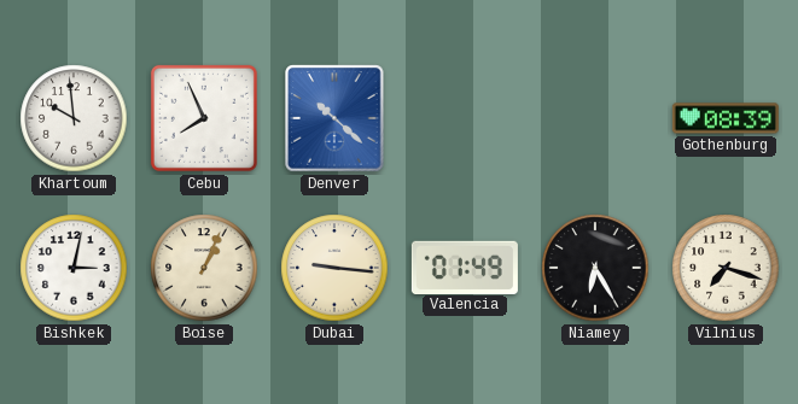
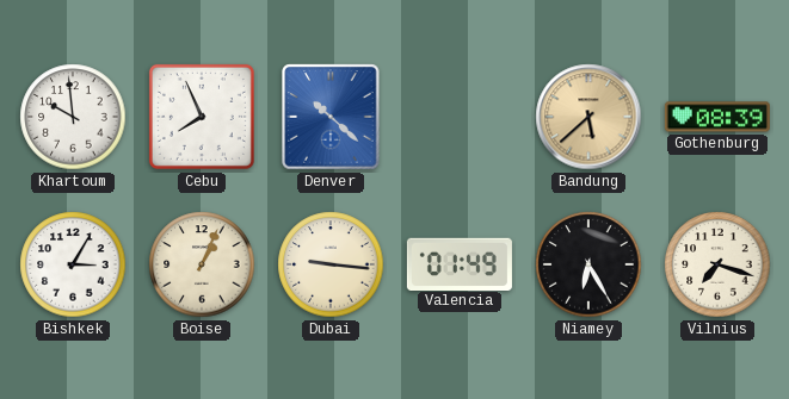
Bandung: none -> 5:38
Bishkek: 3:02 -> 3:05
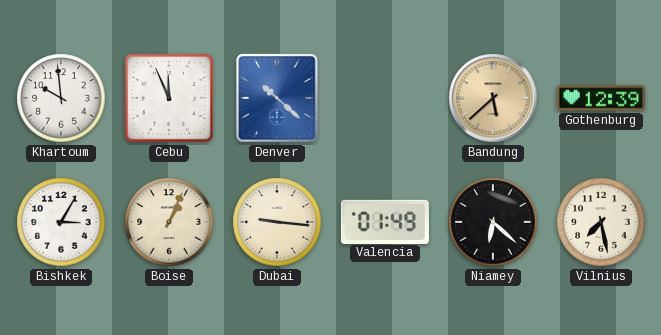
Cebu: 7:56 -> 11:56
Gothenburg: 08:39 -> 12:39
Niamey: 6:25 -> 6:22
Vilnius: 7:18 -> 7:28
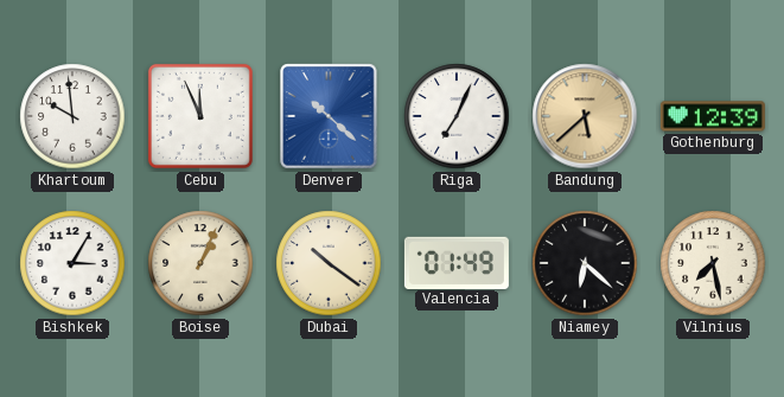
Riga: none -> 7:04
Dubai: 9:16 -> 10:21
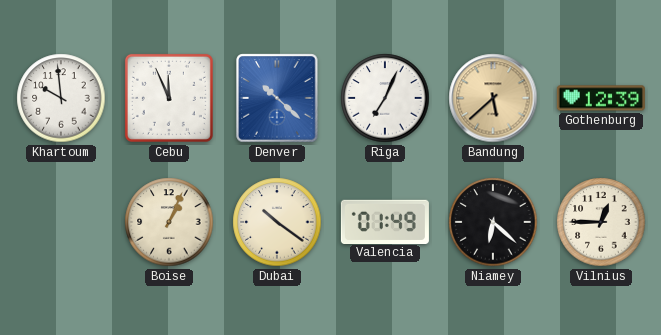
Bishkek: 3:05 -> none
Vilnius: 7:28 -> 12:45
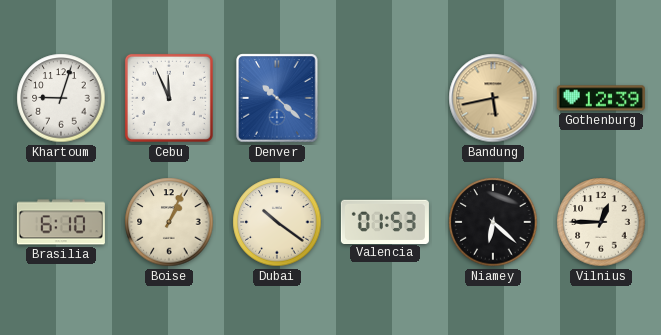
Khartoum: 9:59 -> 9:03
Riga: 7:04 -> none
Bandung: 5:38 -> 5:43
Brasilia: none -> 6:10
Valencia: 01:49 -> 01:53
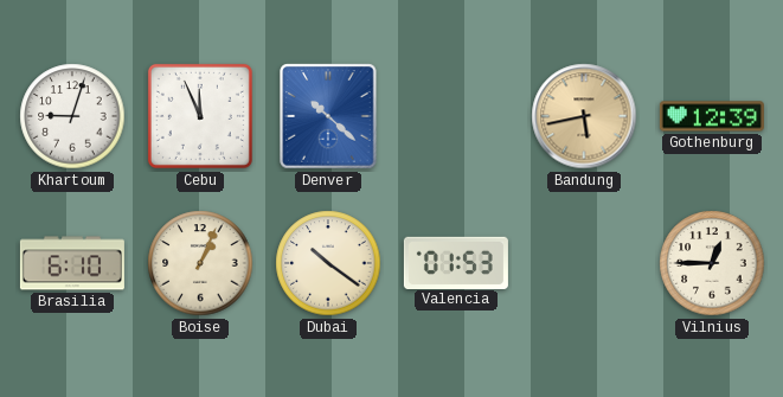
Niamey: 6:22 -> none
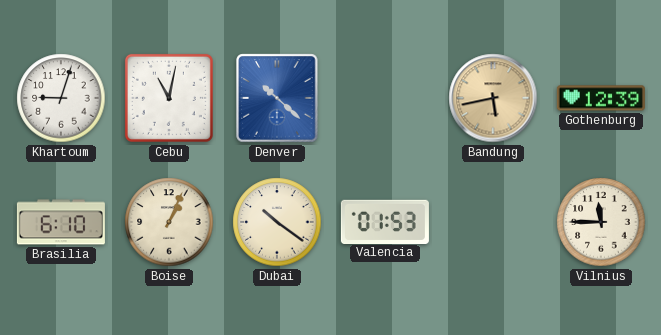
Cebu: 11:56 -> 11:02
Vilnius: 12:45 -> 11:45
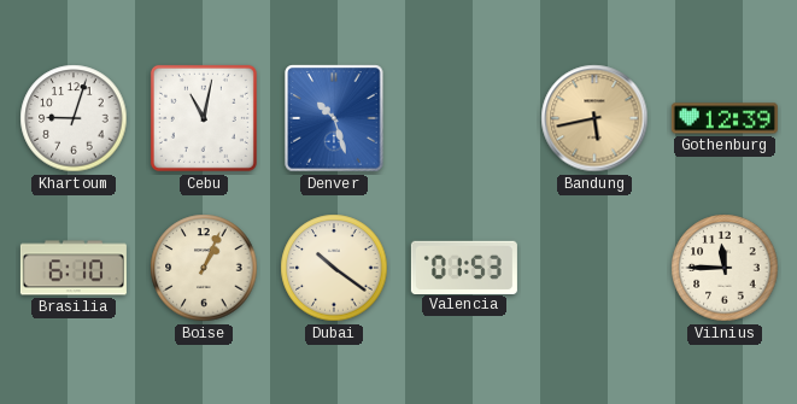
Denver: 10:22 -> 10:27
